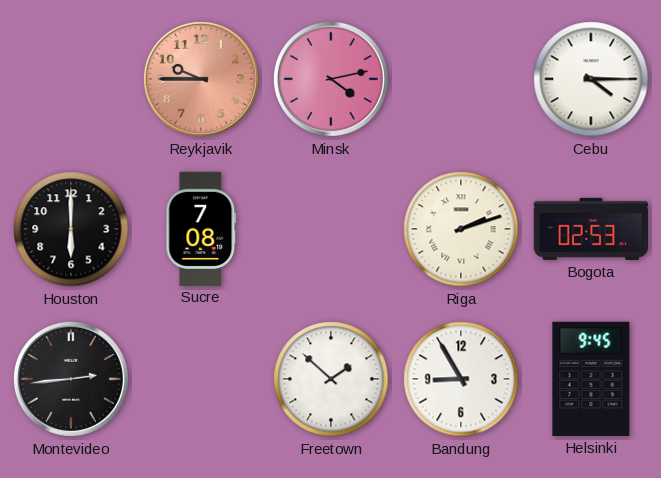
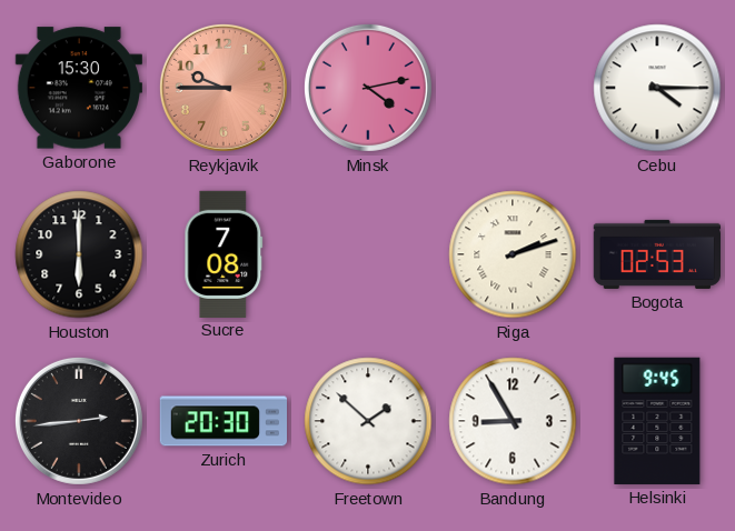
Gaborone: none -> 15:30
Zurich: none -> 20:30
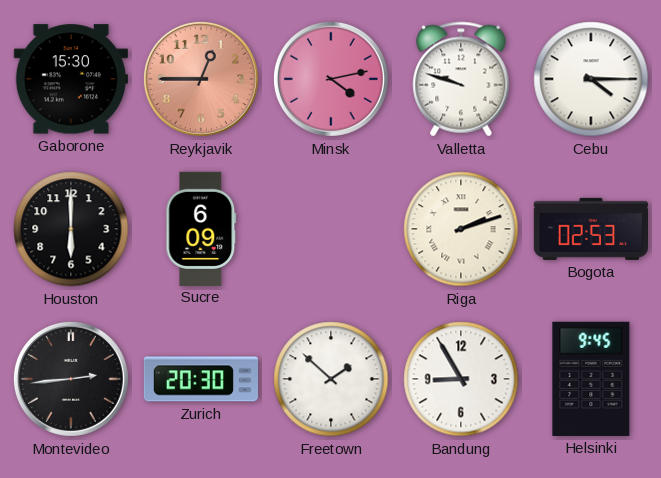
Reykjavik: 9:45 -> 12:45
Valletta: none -> 9:48
Sucre: 7:08 -> 6:09
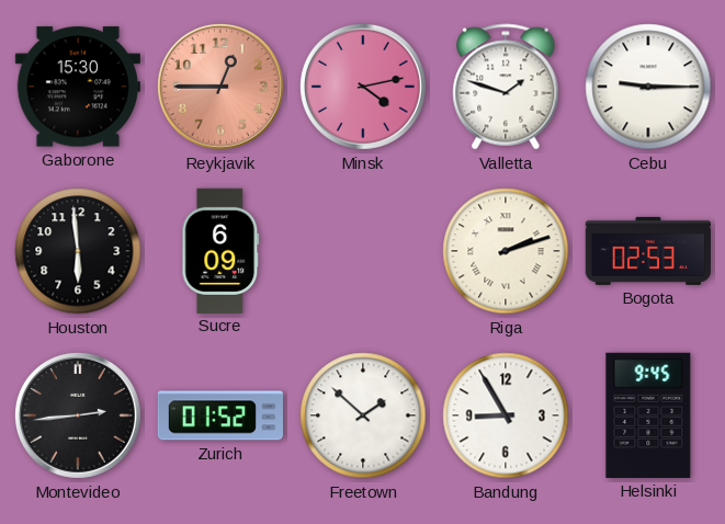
Valletta: 9:48 -> 1:48
Cebu: 4:15 -> 9:15
Houston: 6:00 -> 5:59
Zurich: 20:30 -> 01:52
